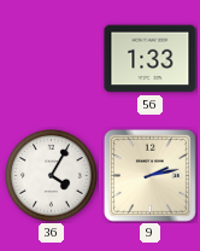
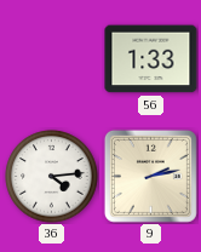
36: 4:05 -> 4:14
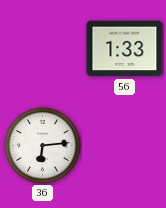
36: 4:14 -> 6:14
9: 2:13 -> none
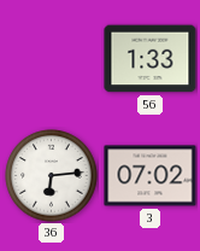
3: none -> 07:02
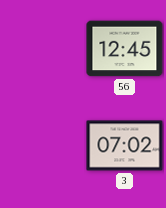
56: 1:33 -> 12:45
36: 6:14 -> none
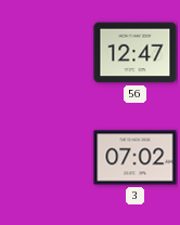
56: 12:45 -> 12:47
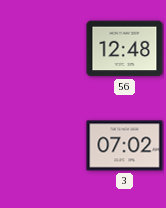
56: 12:47 -> 12:48
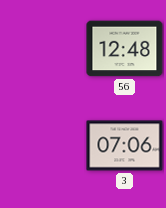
3: 07:02 -> 07:06
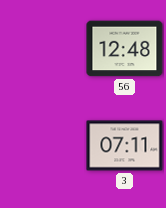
3: 07:06 -> 07:11
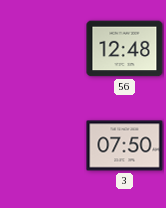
3: 07:11 -> 07:50
